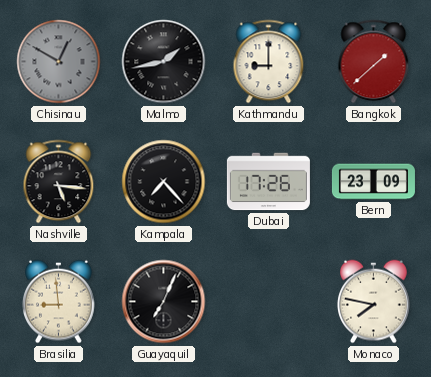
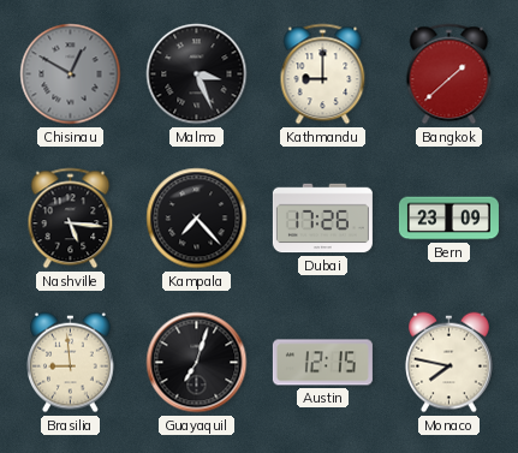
Malmo: 1:43 -> 3:26
Guayaquil: 7:04 -> 7:03
Austin: none -> 12:15
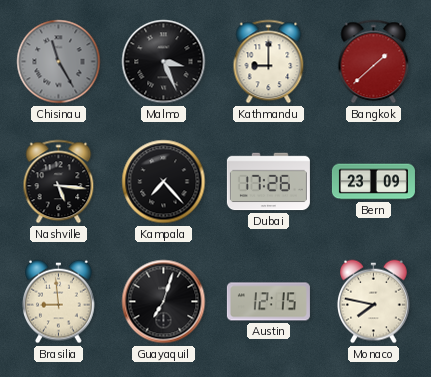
Chisinau: 12:50 -> 11:25
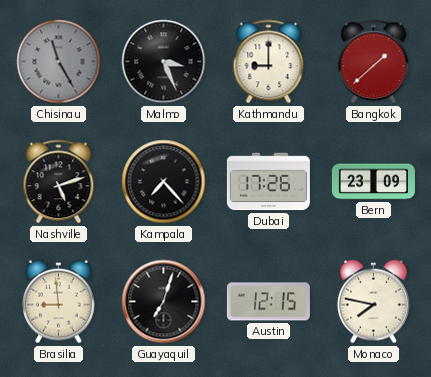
Nashville: 5:16 -> 5:12
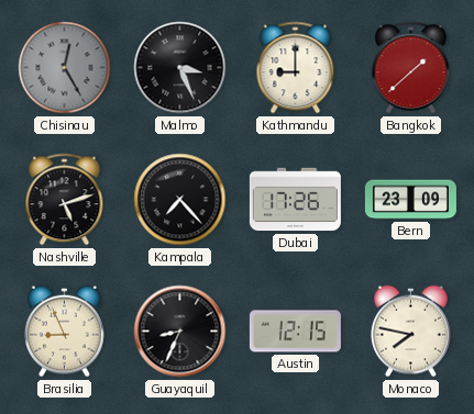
Chisinau: 11:25 -> 12:25
Brasilia: 8:59 -> 8:56
Guayaquil: 7:03 -> 8:34
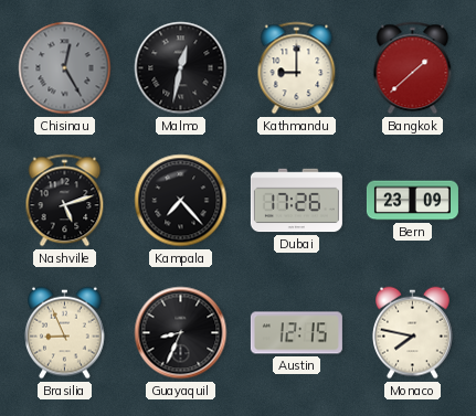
Malmo: 3:26 -> 12:32
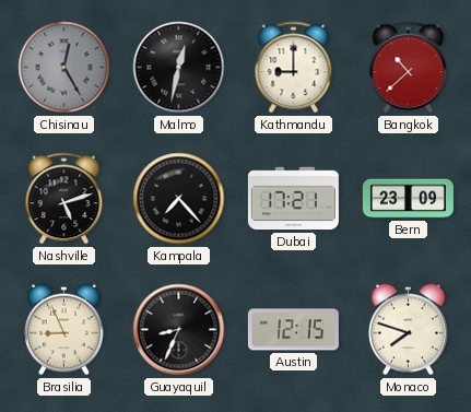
Bangkok: 1:38 -> 10:38
Dubai: 17:26 -> 17:21
Monaco: 7:47 -> 7:48
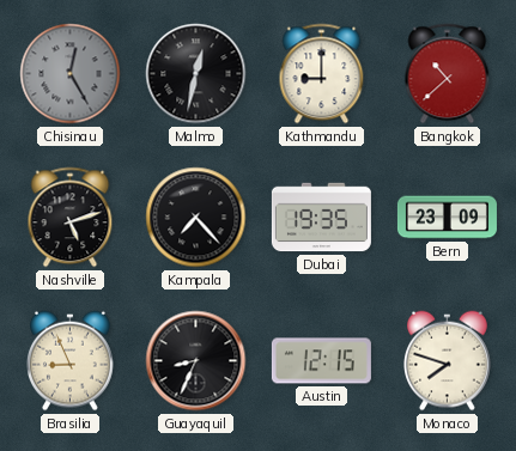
Dubai: 17:21 -> 19:35
